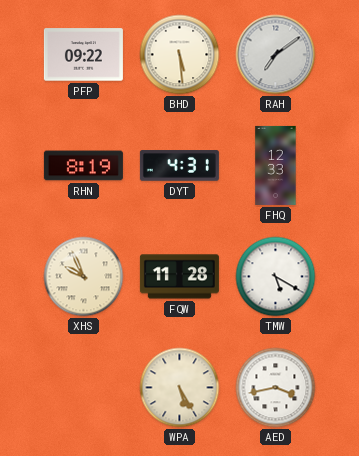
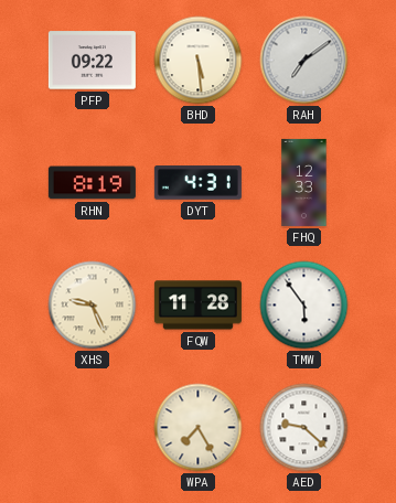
XHS: 9:56 -> 9:26
TMW: 5:20 -> 5:54
WPA: 5:25 -> 7:25
AED: 3:43 -> 9:22
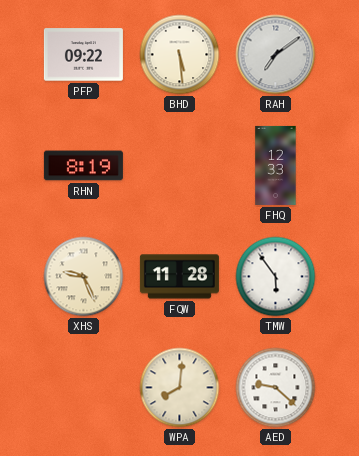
DYT: 4:31 -> none
WPA: 7:25 -> 8:01
